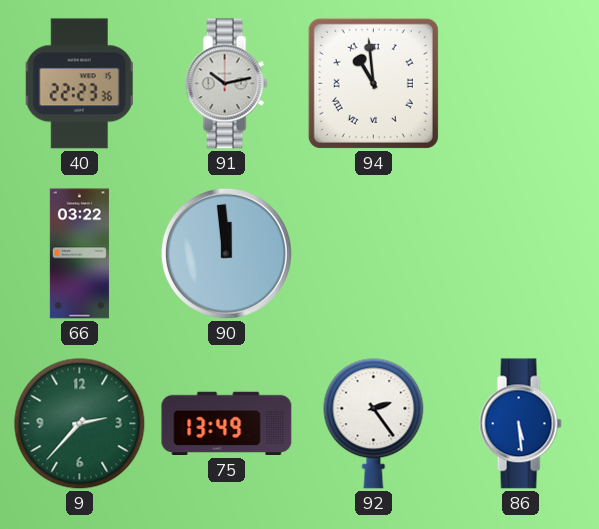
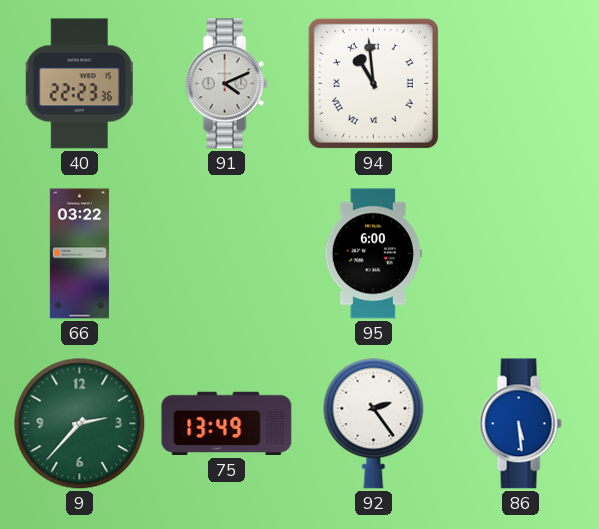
91: 10:13 -> 4:11
90: 11:59 -> none
95: none -> 6:00
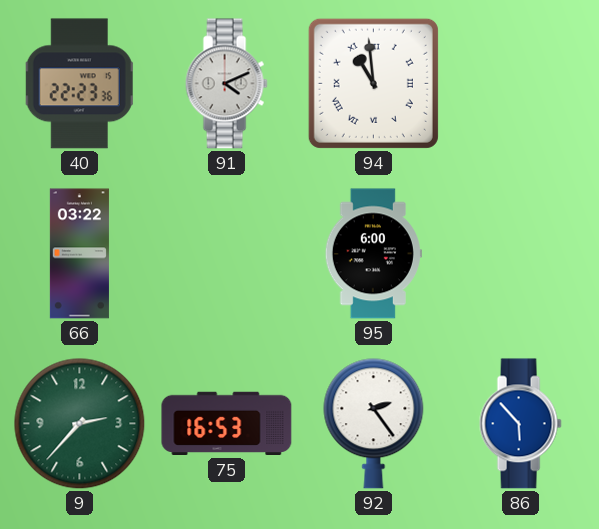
75: 13:49 -> 16:53
86: 5:29 -> 5:53
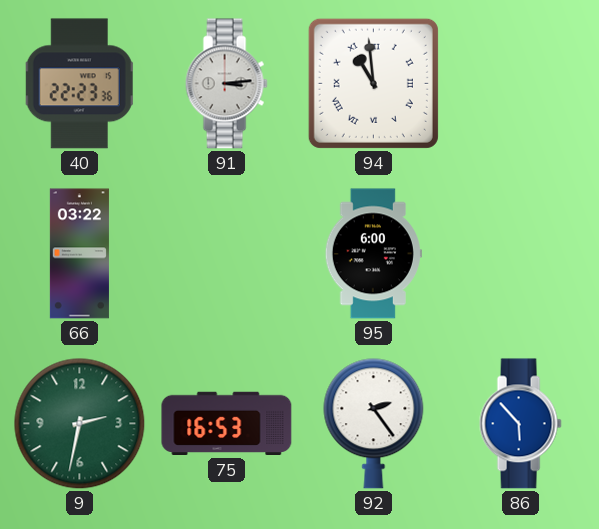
91: 4:11 -> 3:14
9: 2:37 -> 2:32
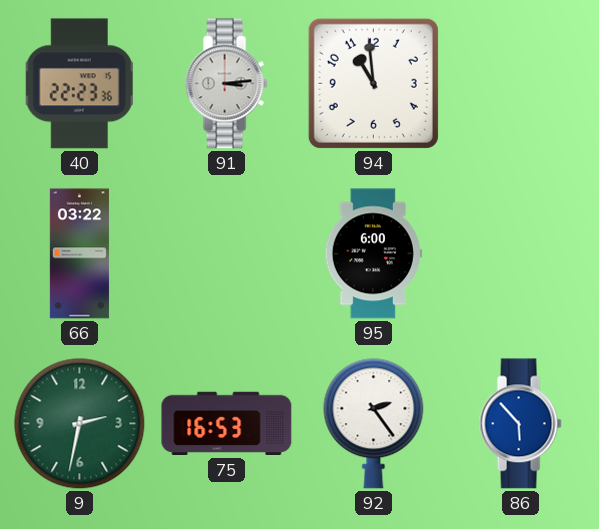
94 numerals: Roman -> Arabic
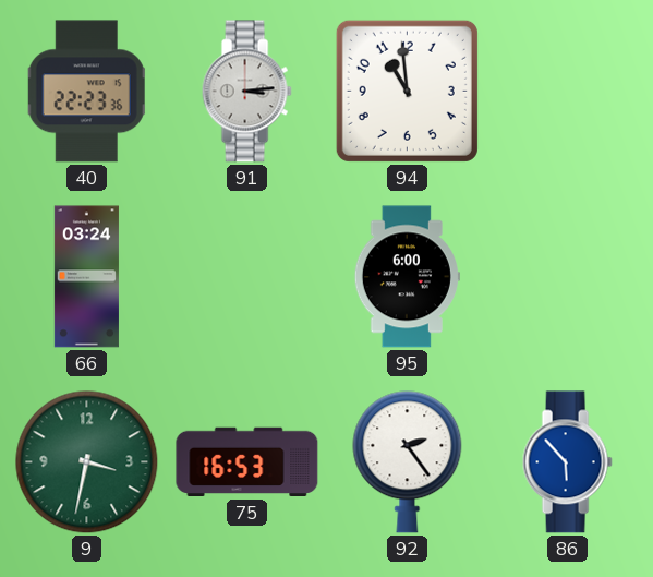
66: 03:22 -> 03:24
9: 2:32 -> 3:32
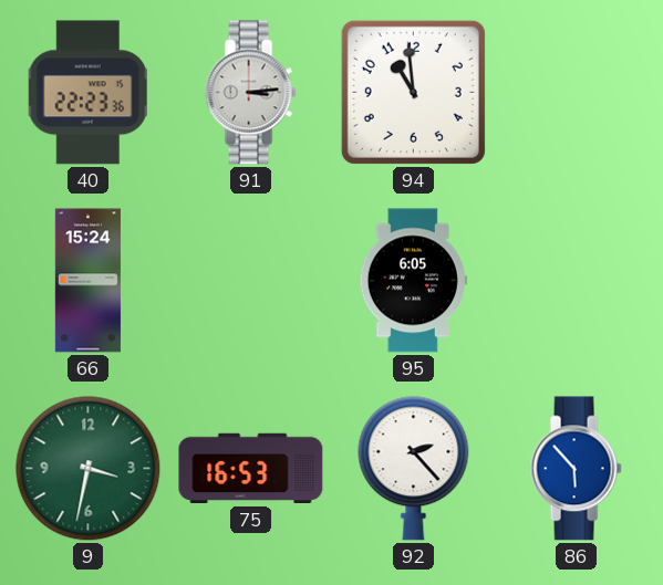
66: 03:24 -> 15:24
95: 6:00 -> 6:05
92: 2:24 -> 2:23
